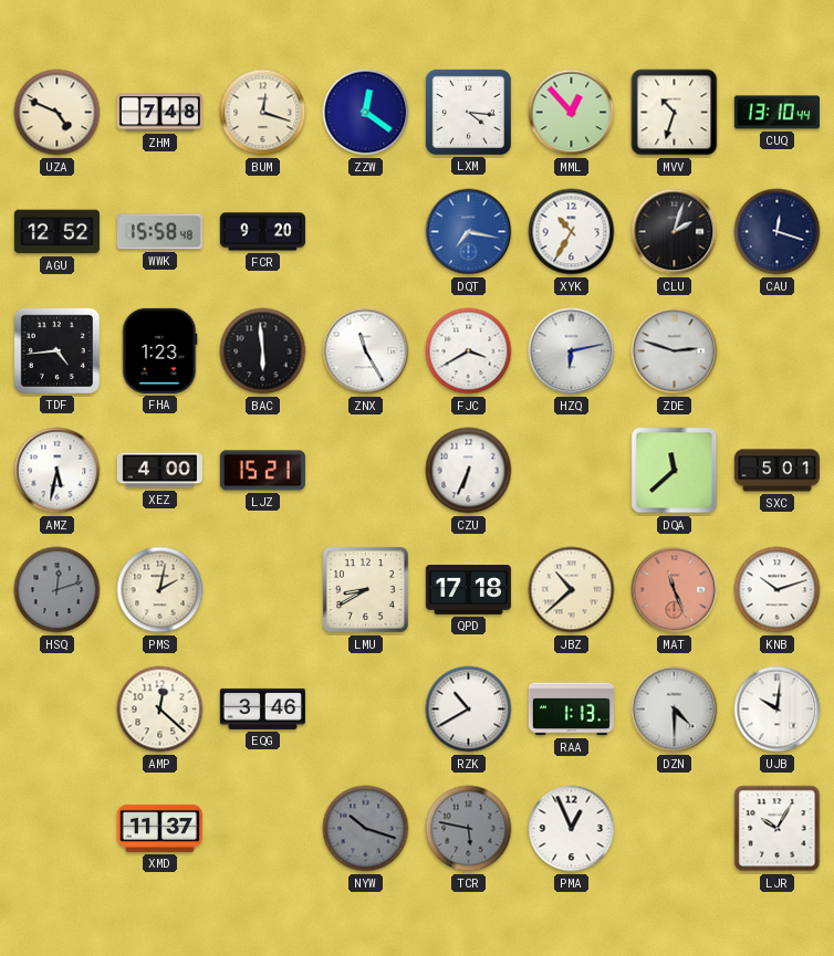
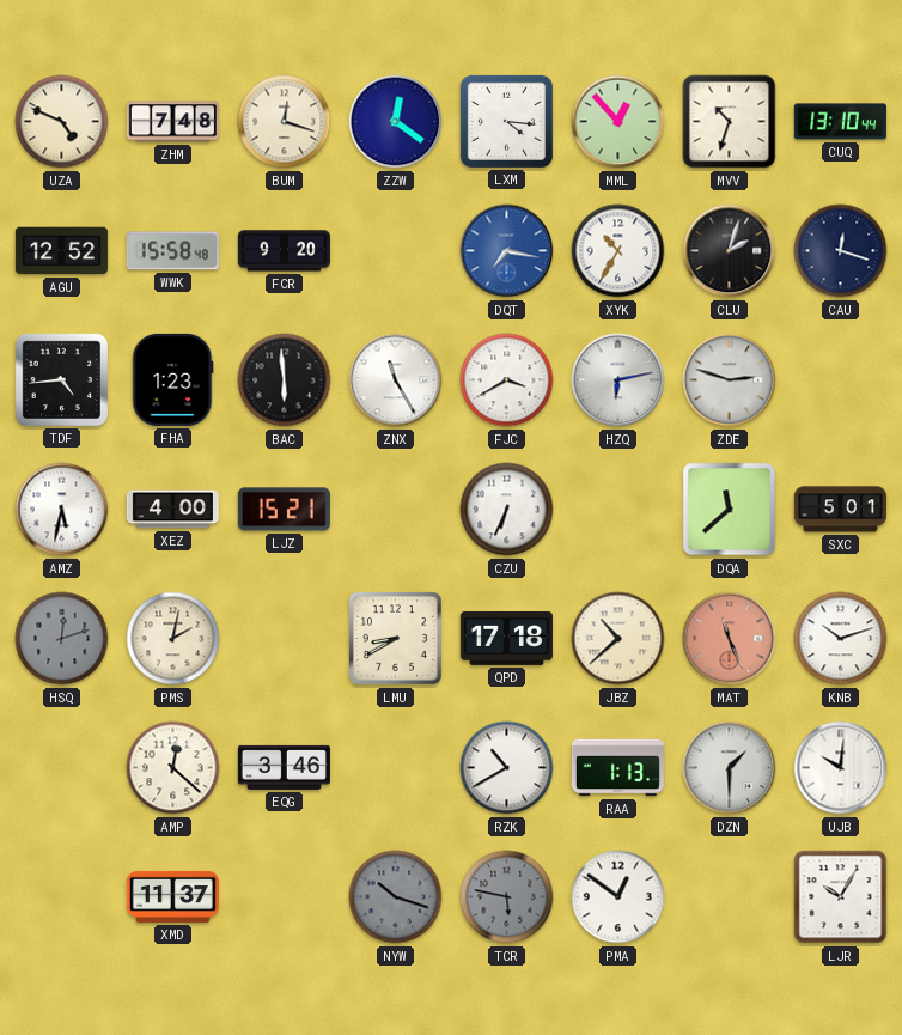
DZN: 4:30 -> 1:30
PMA: 12:56 -> 12:51
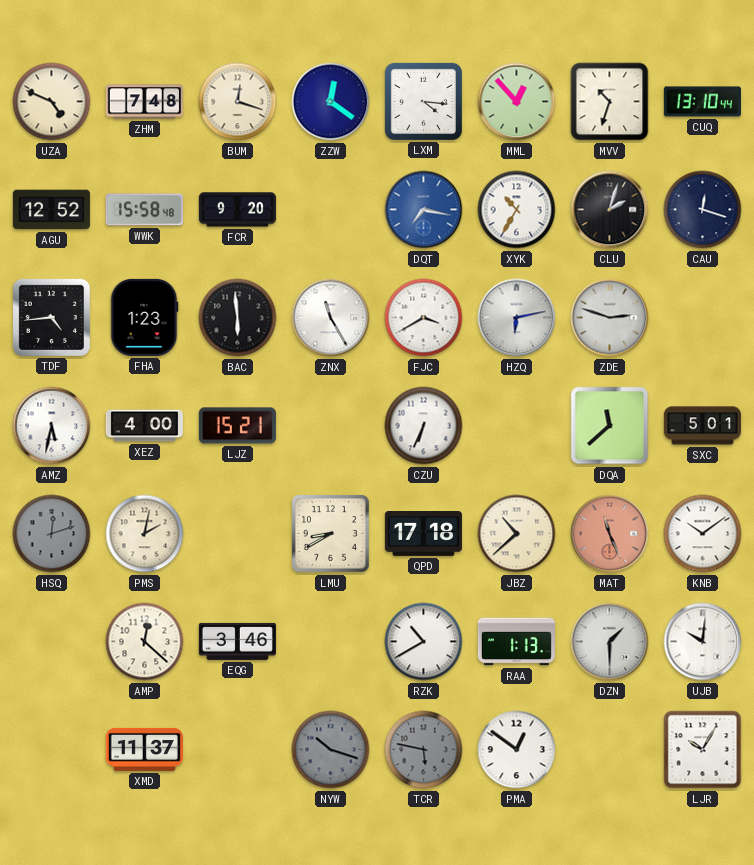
KNB: 10:12 -> 10:09
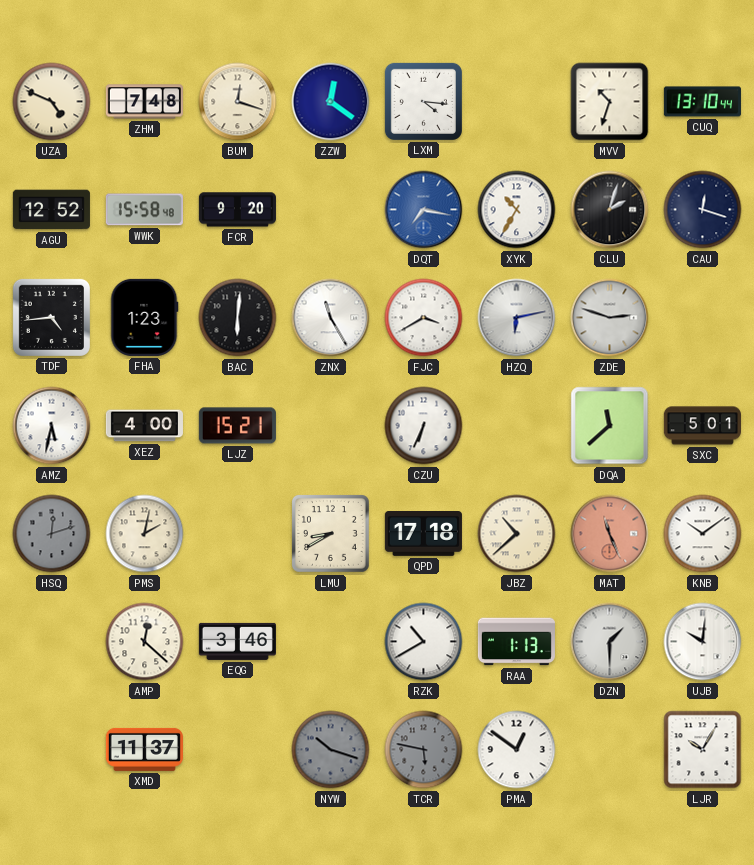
MML: 12:53 -> none
BAC: 5:59 -> 6:01
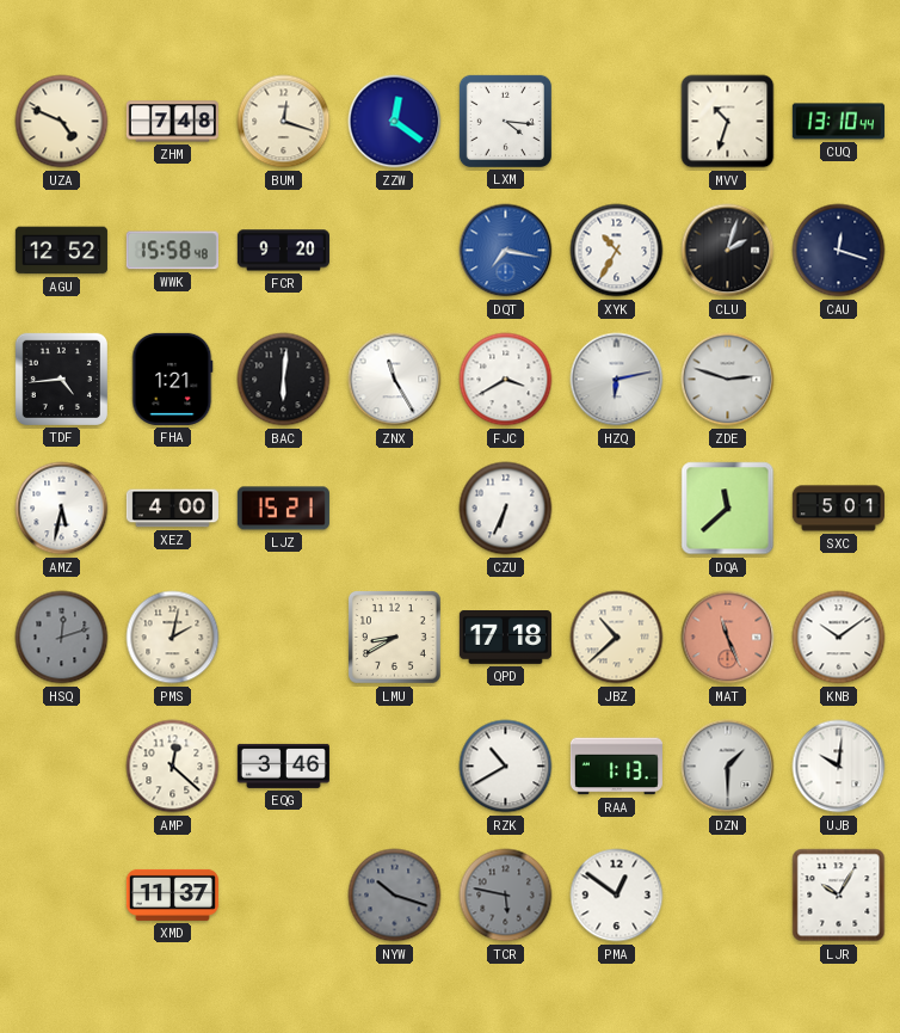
FHA: 1:23 -> 1:21
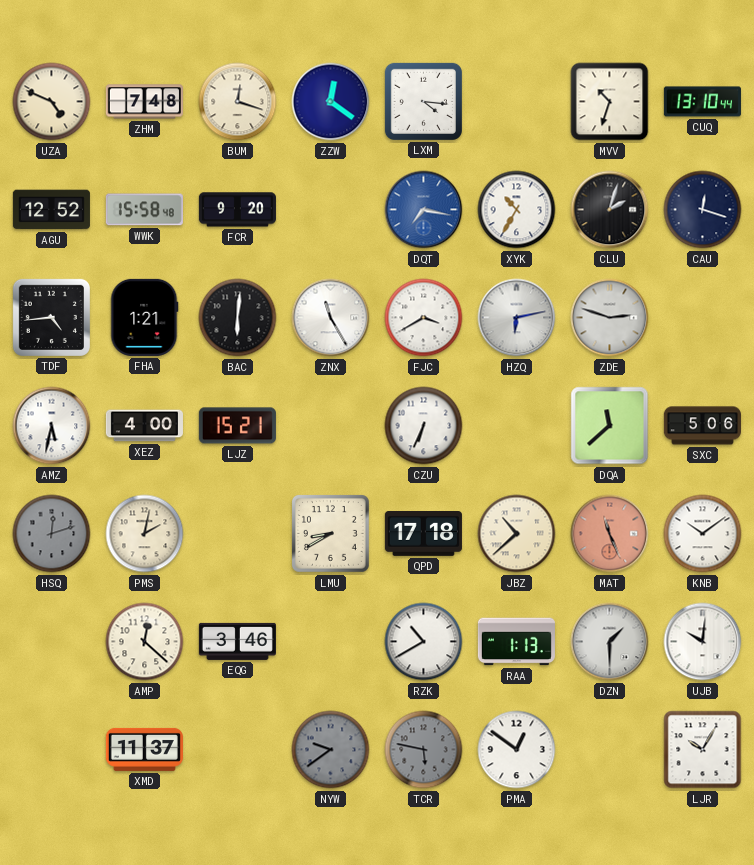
SXC: 5:01 -> 5:06
NYW: 10:18 -> 9:39
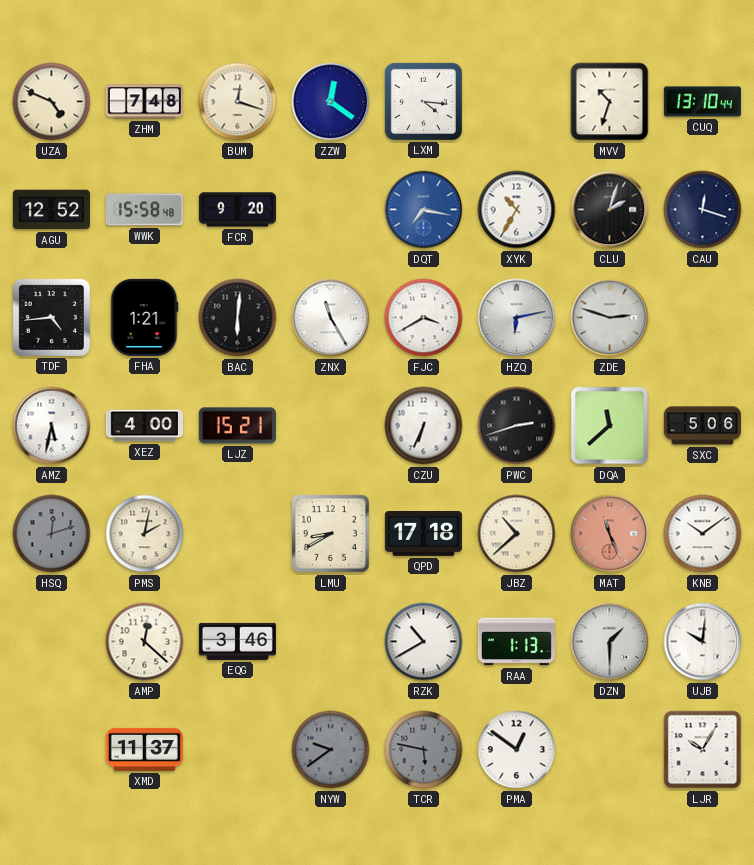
PWC: none -> 2:42
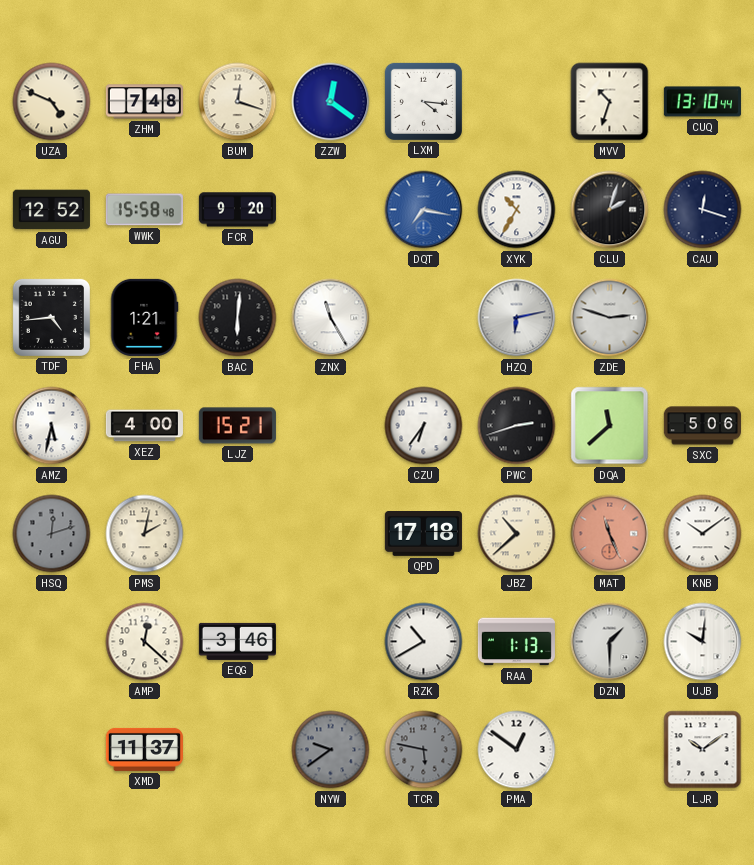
FJC: 3:40 -> none
CZU: 6:34 -> 6:36
LMU: 8:40 -> none
LJR: 10:05 -> 10:09
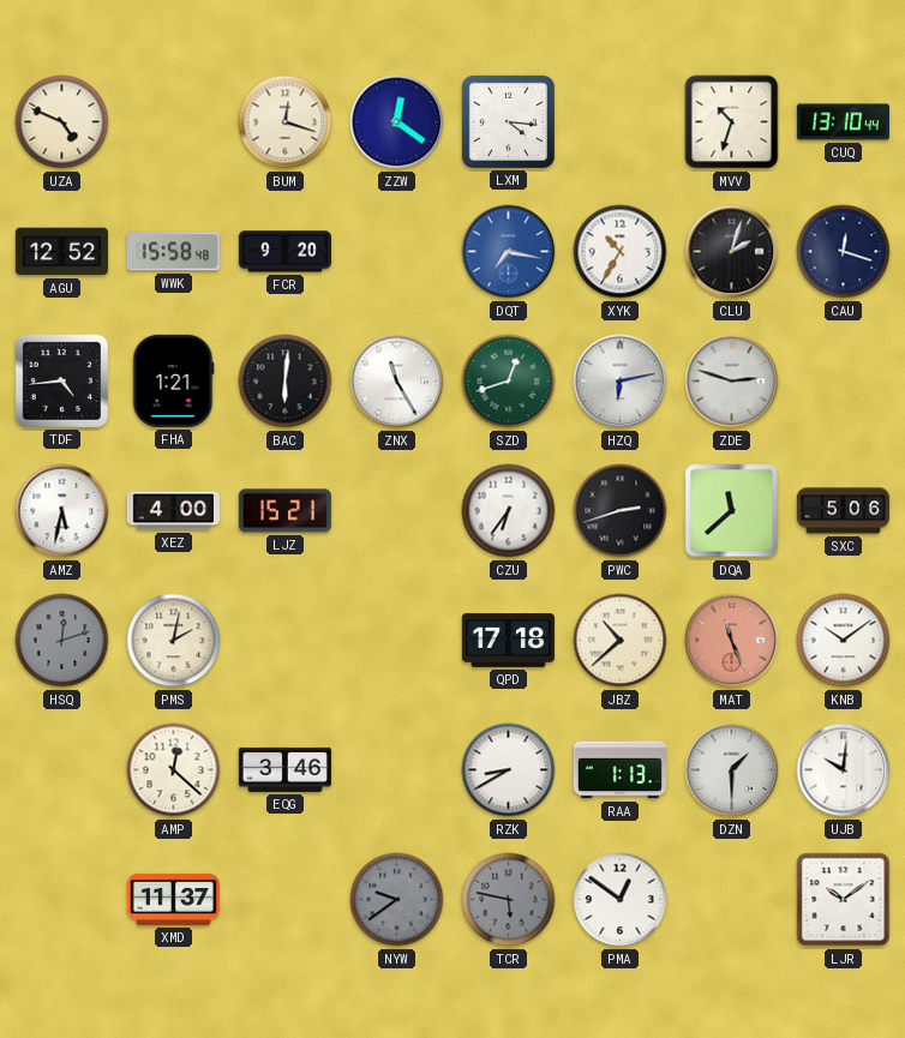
ZHM: 7:48 -> none
SZD: none -> 12:42
RZK: 10:40 -> 8:40
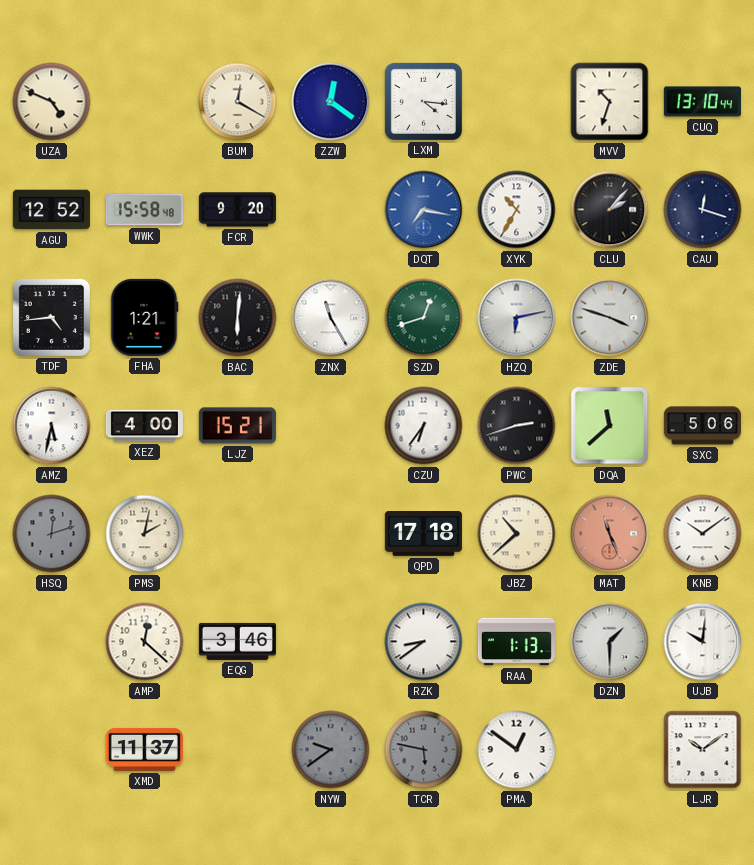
BUM: 12:18 -> 12:20
CLU: 2:03 -> 2:07
ZDE: 2:48 -> 3:48
RZK: 8:40 -> 8:39
